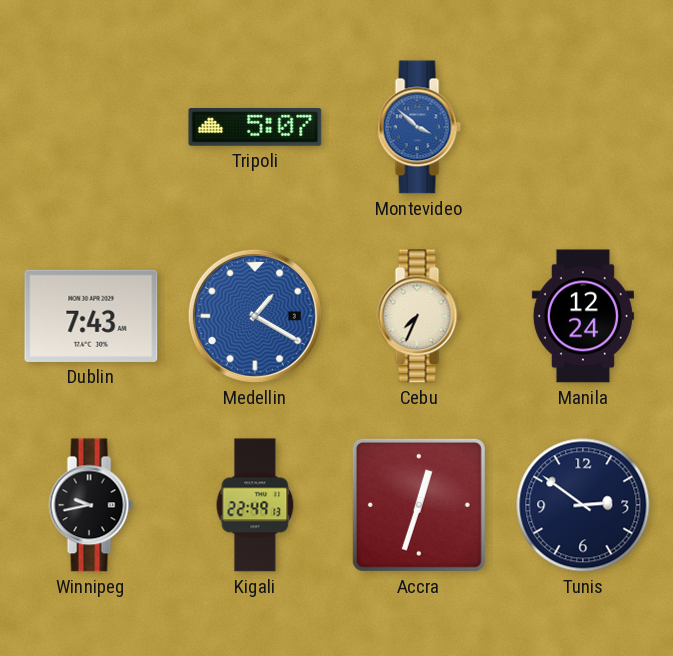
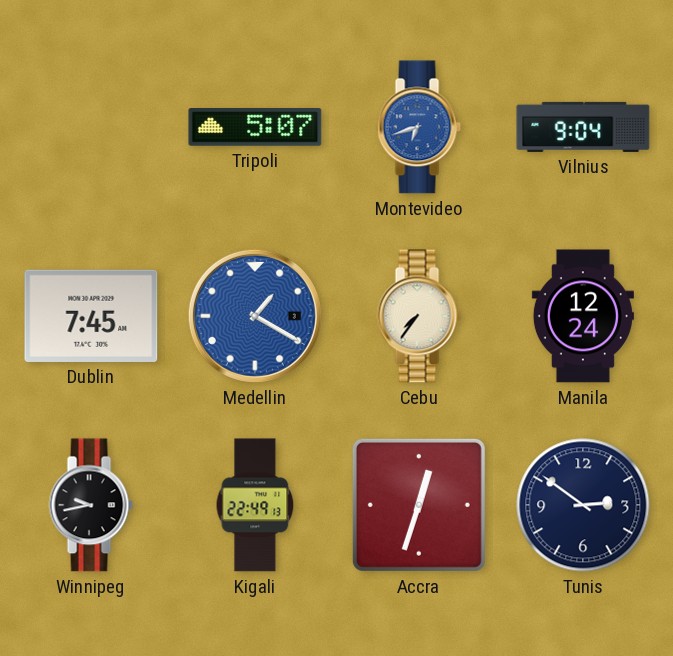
Montevideo: 3:52 -> 6:42
Vilnius: none -> 9:04
Dublin: 7:43 -> 7:45
Cebu: 7:34 -> 7:36
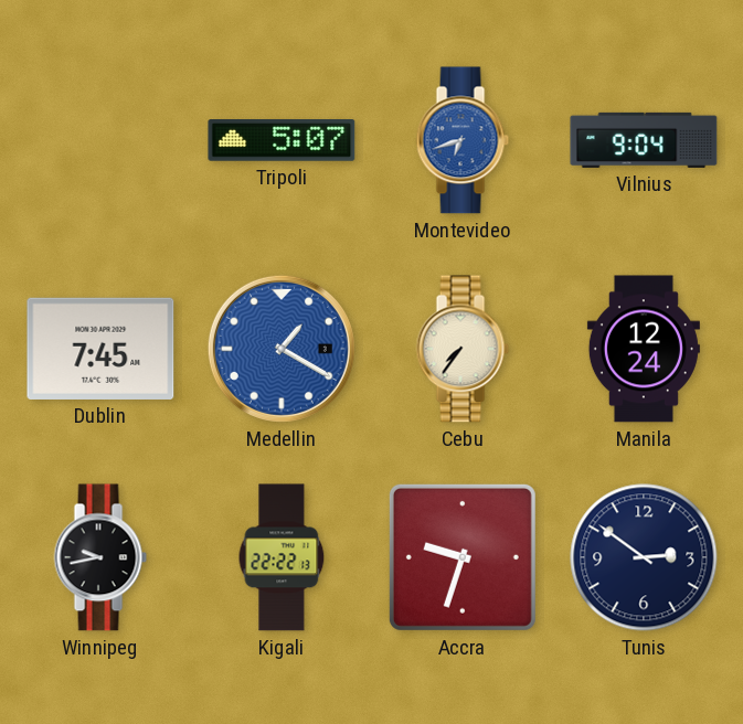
Kigali: 22:49 -> 22:22
Accra: 12:33 -> 9:33
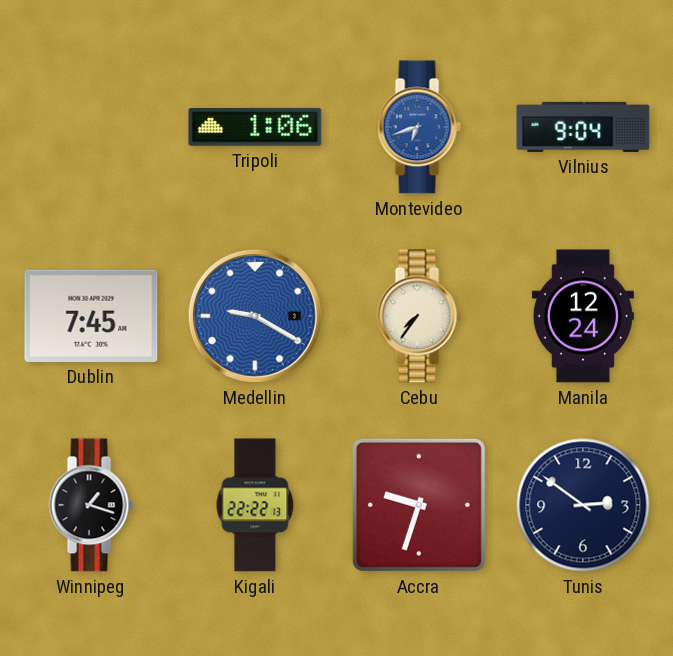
Tripoli: 5:07 -> 1:06
Medellin: 1:20 -> 9:20
Winnipeg: 9:43 -> 1:18
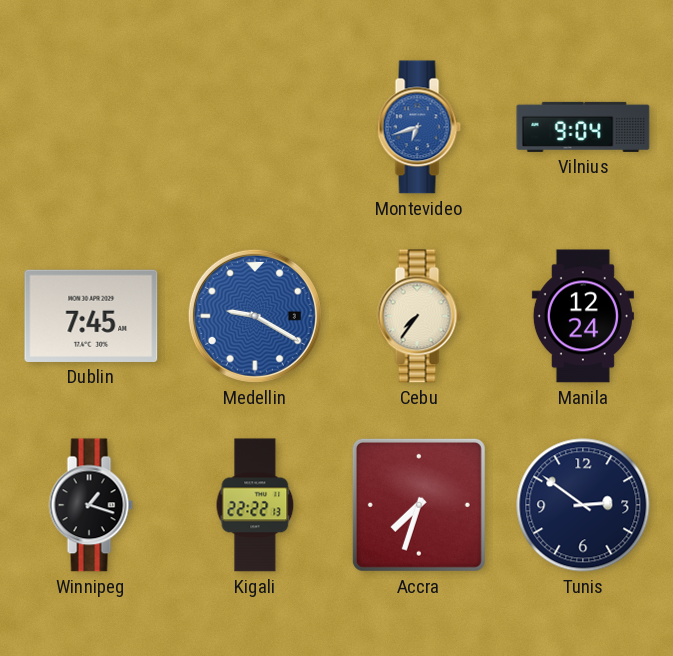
Tripoli: 1:06 -> none
Accra: 9:33 -> 7:33
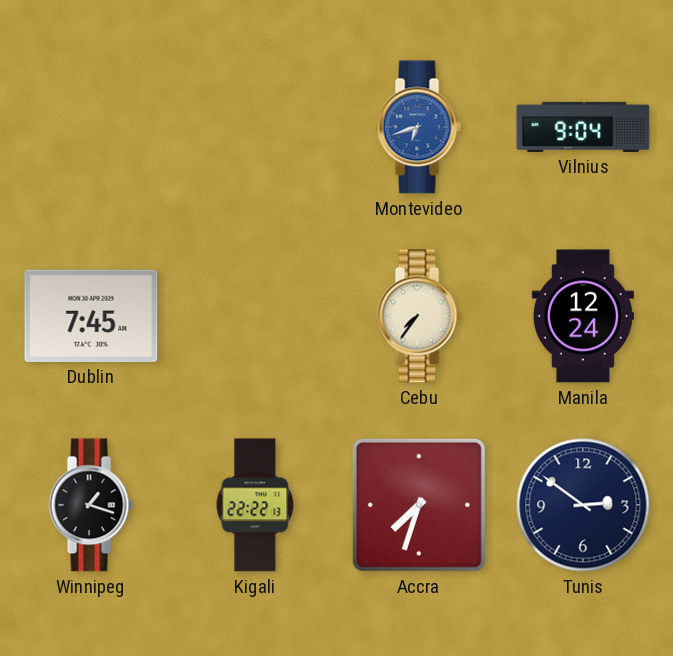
Medellin: 9:20 -> none
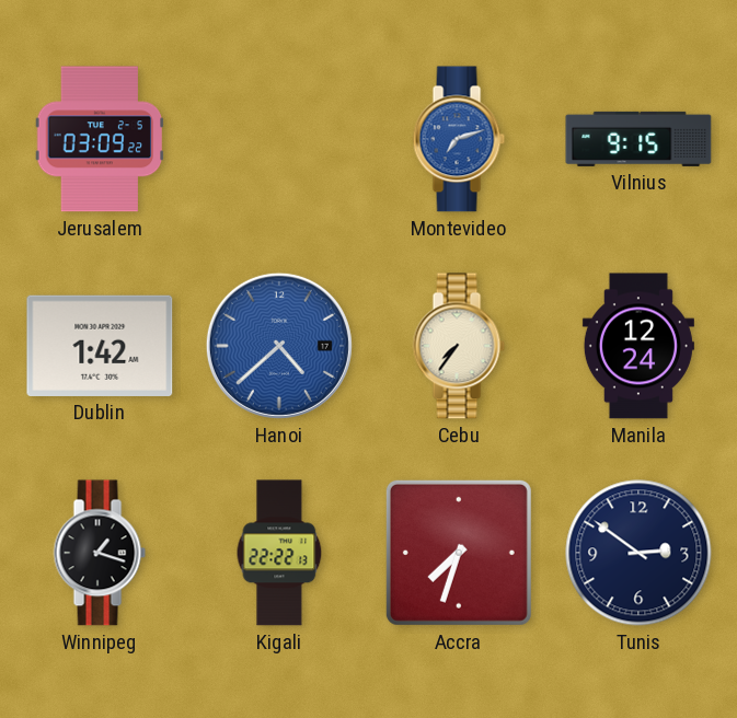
Jerusalem: none -> 03:09
Montevideo: 6:42 -> 7:12
Vilnius: 9:04 -> 9:15
Dublin: 7:45 -> 1:42
Hanoi: none -> 4:38
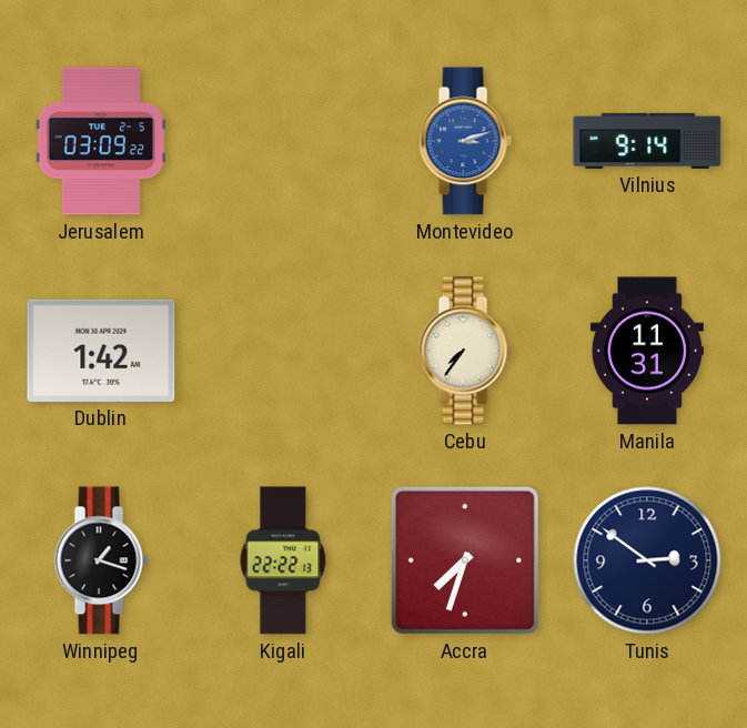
Montevideo: 7:12 -> 3:12
Vilnius: 9:15 -> 9:14
Hanoi: 4:38 -> none
Manila: 12:24 -> 11:31
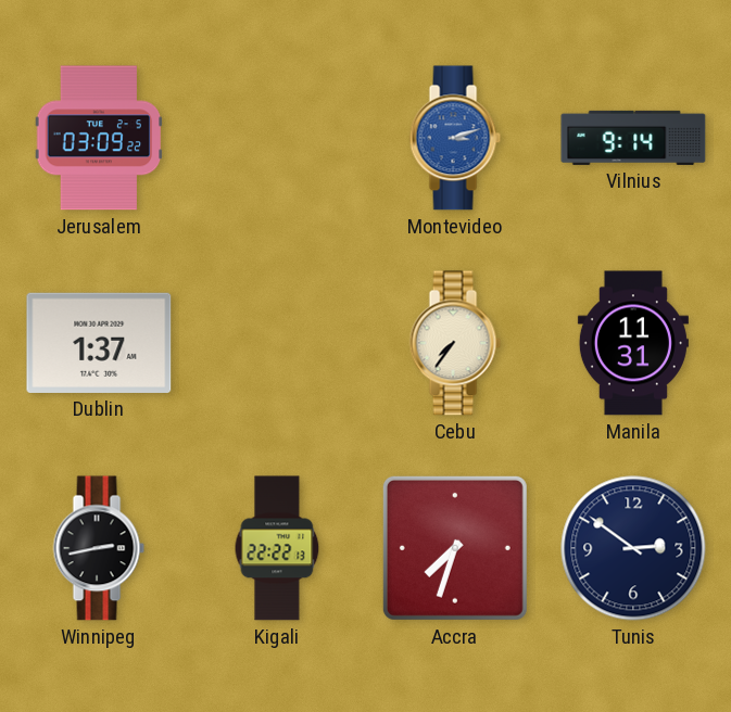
Dublin: 1:42 -> 1:37
Winnipeg: 1:18 -> 2:43
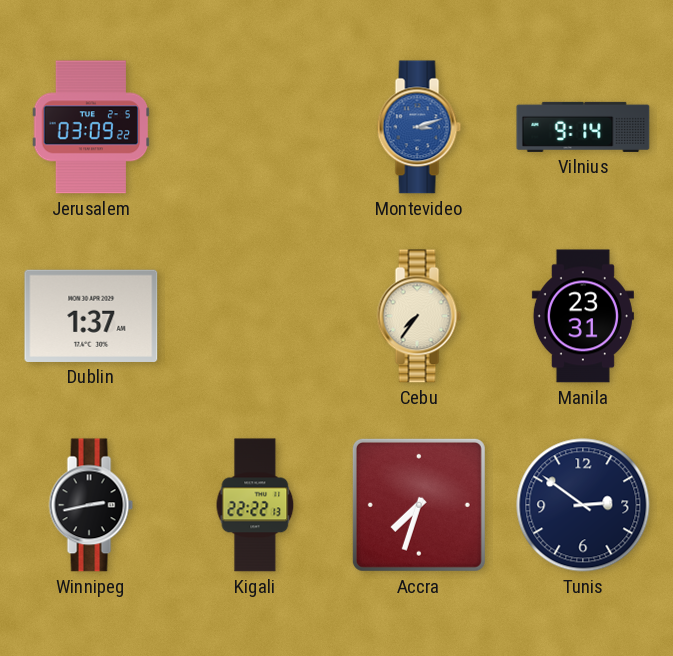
Manila: 11:31 -> 23:31
